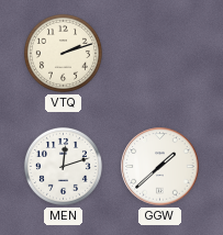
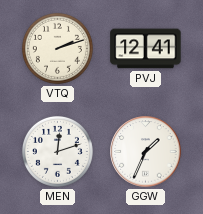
PVJ: none -> 12:41
GGW: 1:38 -> 1:34
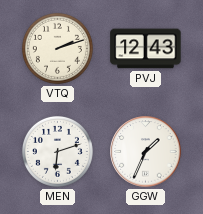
PVJ: 12:41 -> 12:43
MEN: 12:12 -> 6:12
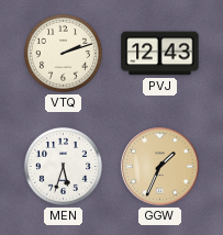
MEN: 6:12 -> 5:33
GGW dial: white -> champagne
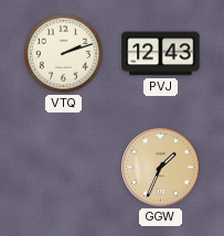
MEN: 5:33 -> none
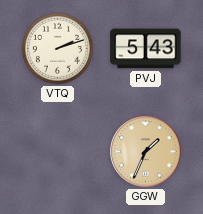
PVJ: 12:43 -> 5:43
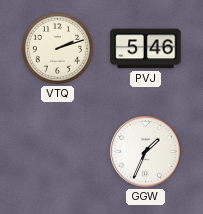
PVJ: 5:43 -> 5:46
GGW dial: champagne -> white
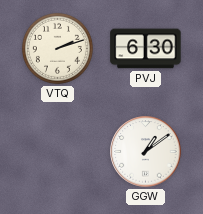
PVJ: 5:46 -> 6:30
GGW: 1:34 -> 1:09
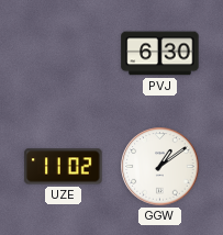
VTQ: 2:12 -> none
UZE: none -> 11:02
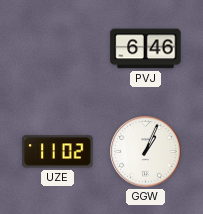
PVJ: 6:30 -> 6:46
GGW: 1:09 -> 1:04
